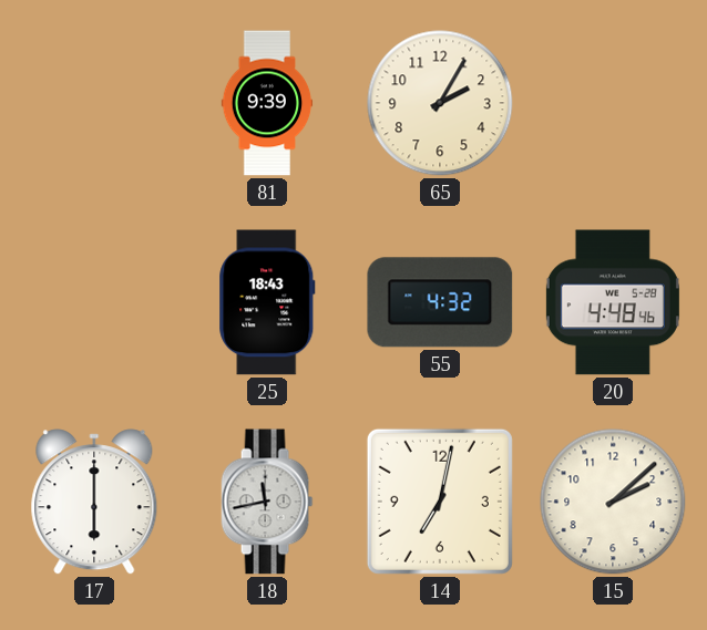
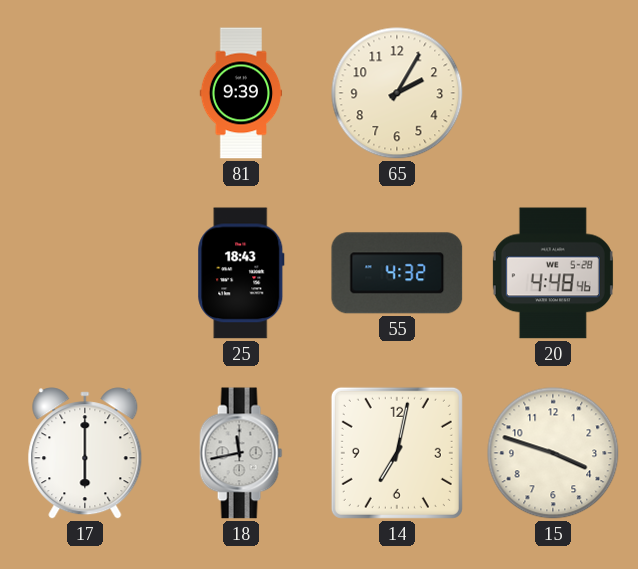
15: 2:08 -> 3:48
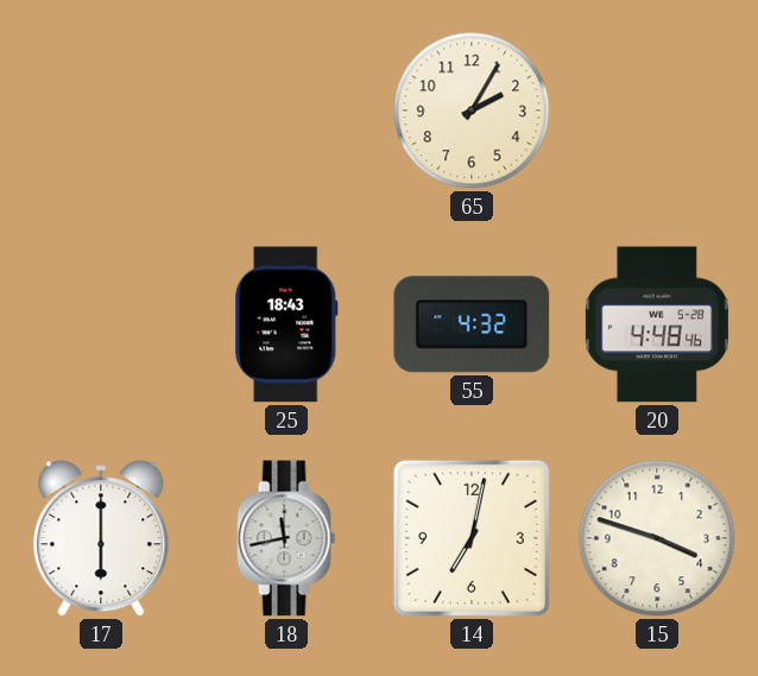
81: 9:39 -> none
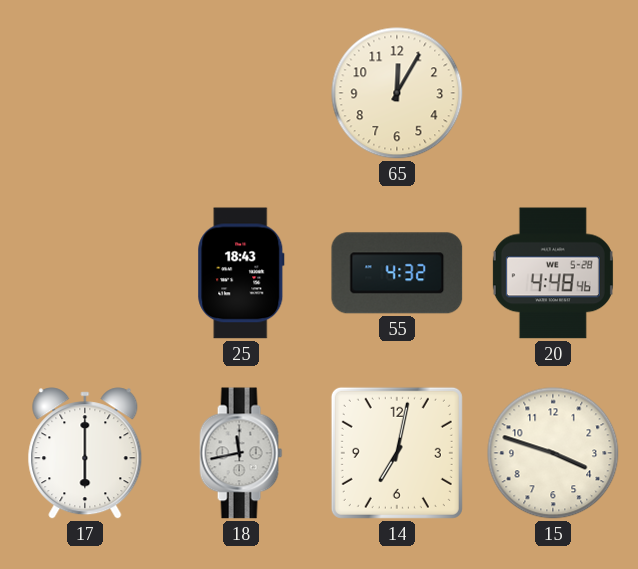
65: 2:05 -> 12:05
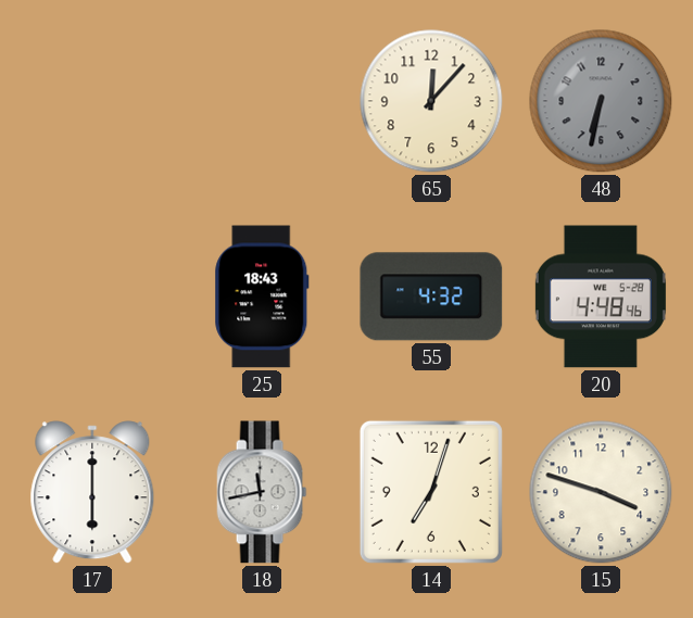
65: 12:05 -> 12:07
48: none -> 6:32
14: 7:02 -> 7:03
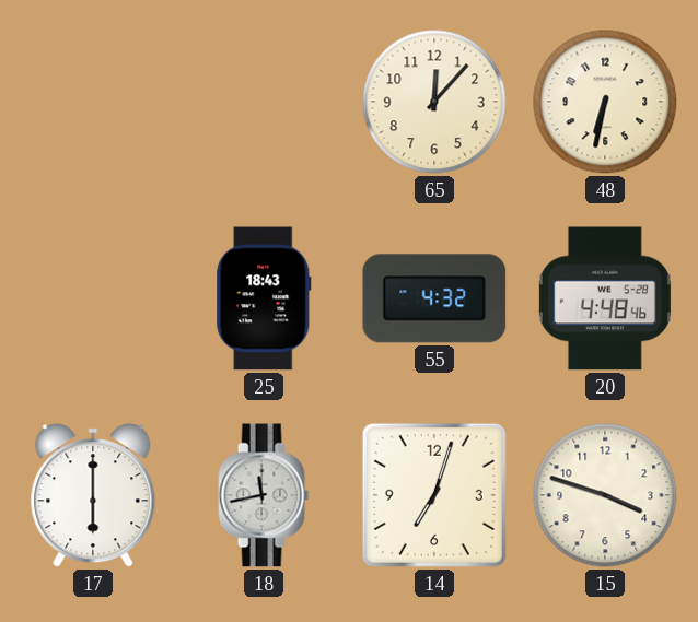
48 dial: grey -> cream
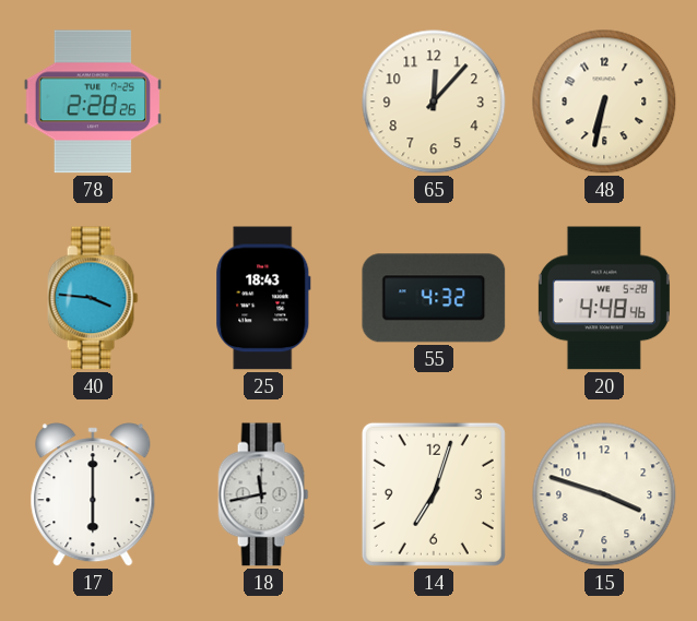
78: none -> 2:28
40: none -> 3:46
